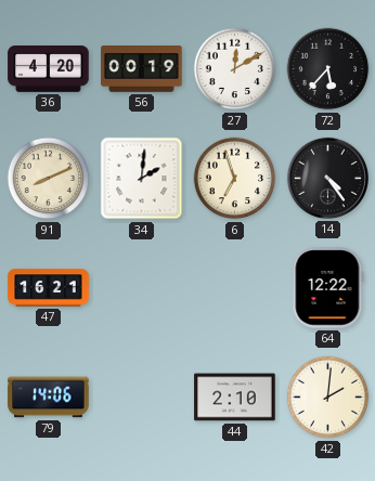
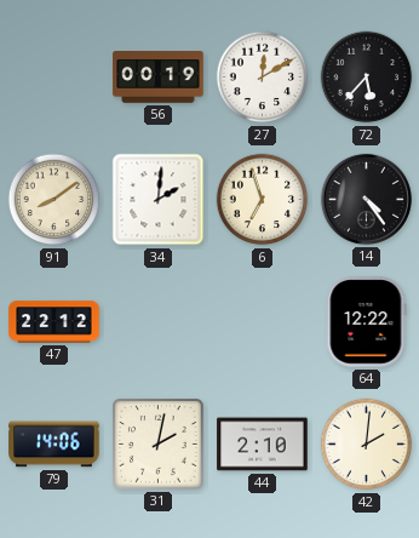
36: 4:20 -> none
91: 8:11 -> 8:09
47: 16:21 -> 22:12
31: none -> 2:02
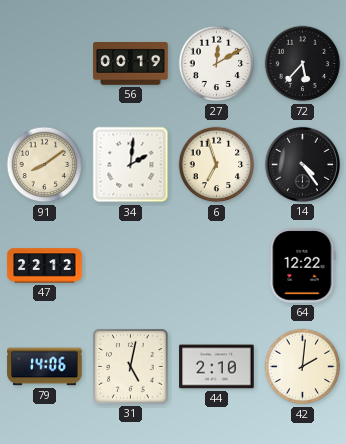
31: 2:02 -> 5:02
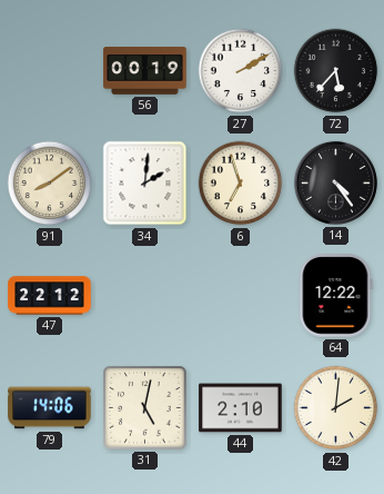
27: 12:10 -> 2:10
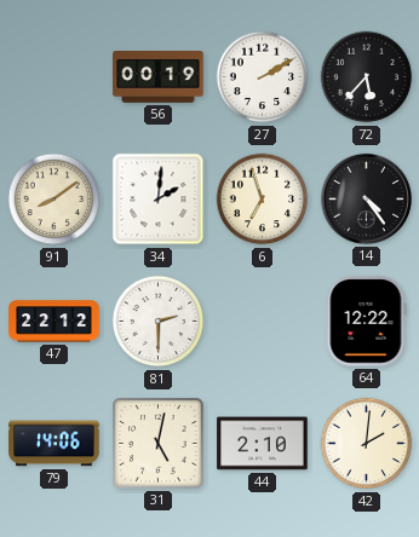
81: none -> 2:30
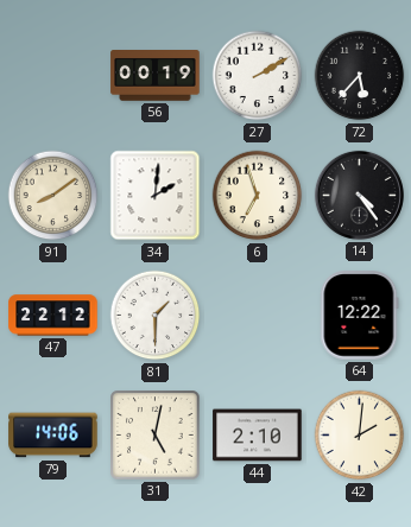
81: 2:30 -> 1:30
